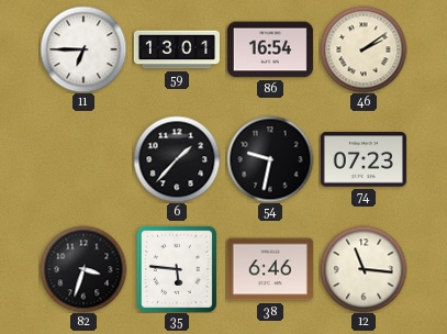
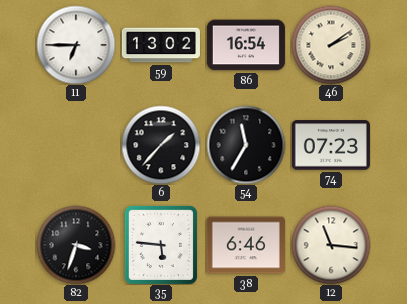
59: 13:01 -> 13:02
54: 9:32 -> 11:35
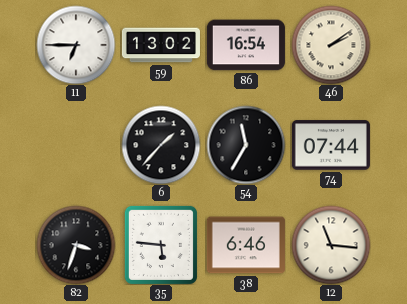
74: 07:23 -> 07:44
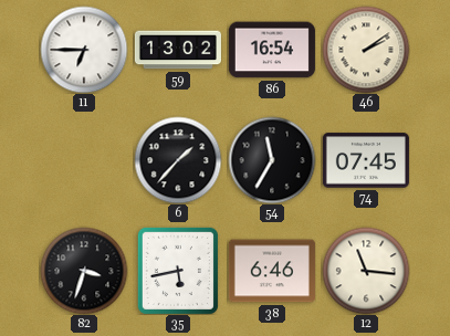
74: 07:44 -> 07:45
35: 5:46 -> 5:43
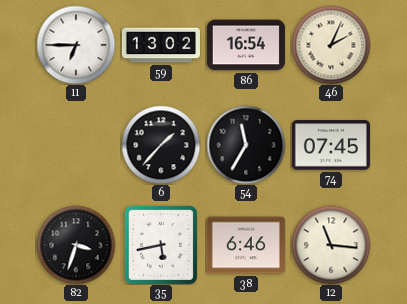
46: 2:09 -> 2:04
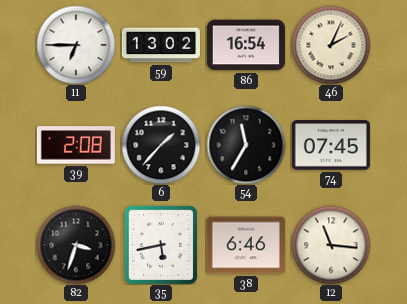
39: none -> 2:08
